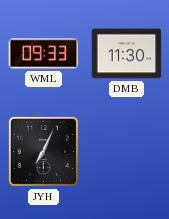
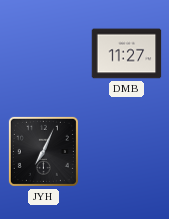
WML: 09:33 -> none
DMB: 11:30 -> 11:27
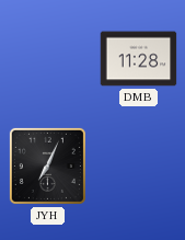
DMB: 11:27 -> 11:28
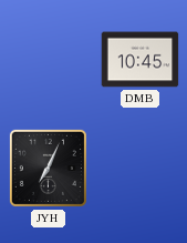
DMB: 11:28 -> 10:45
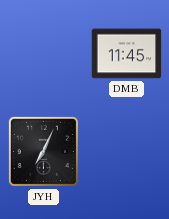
DMB: 10:45 -> 11:45
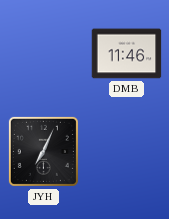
DMB: 11:45 -> 11:46
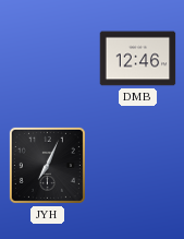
DMB: 11:46 -> 12:46
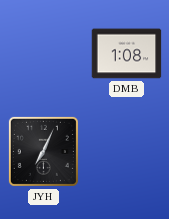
DMB: 12:46 -> 1:08
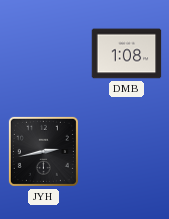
JYH: 7:04 -> 2:43
